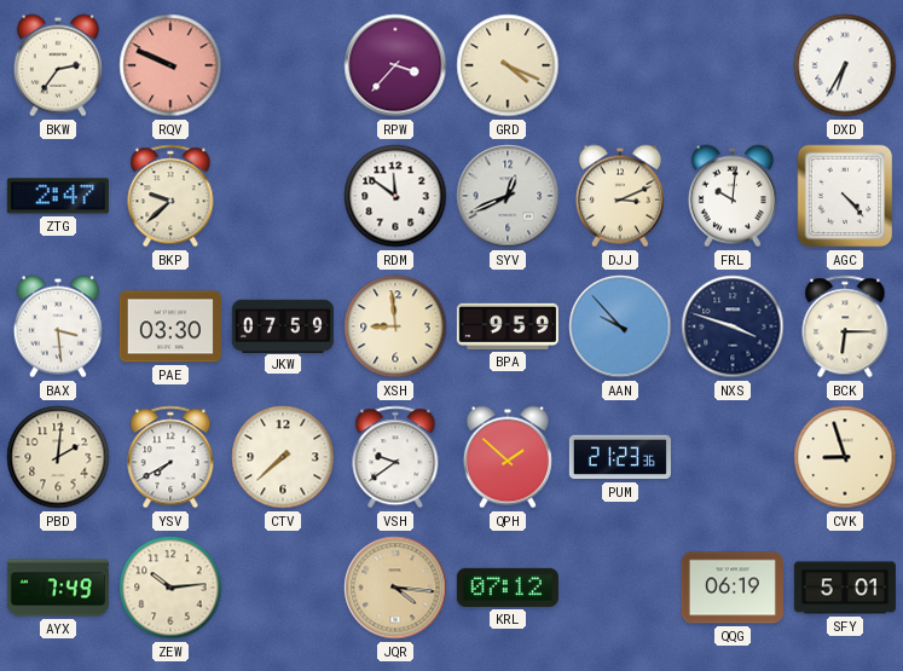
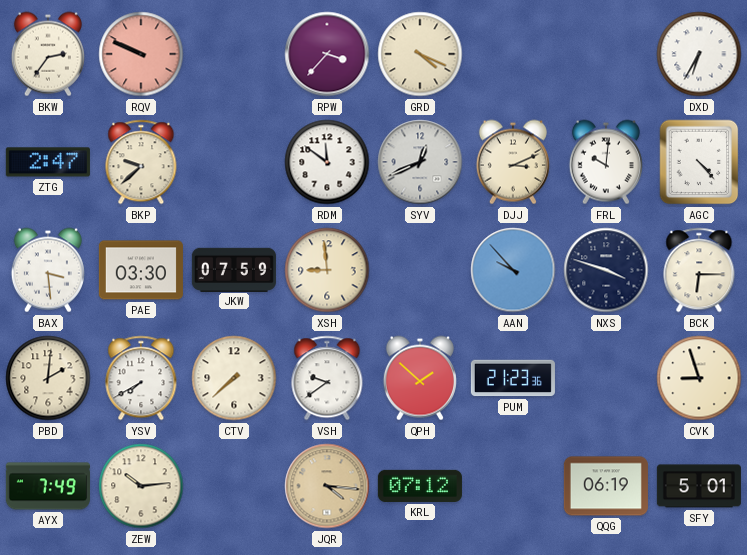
BPA: 9:59 -> none
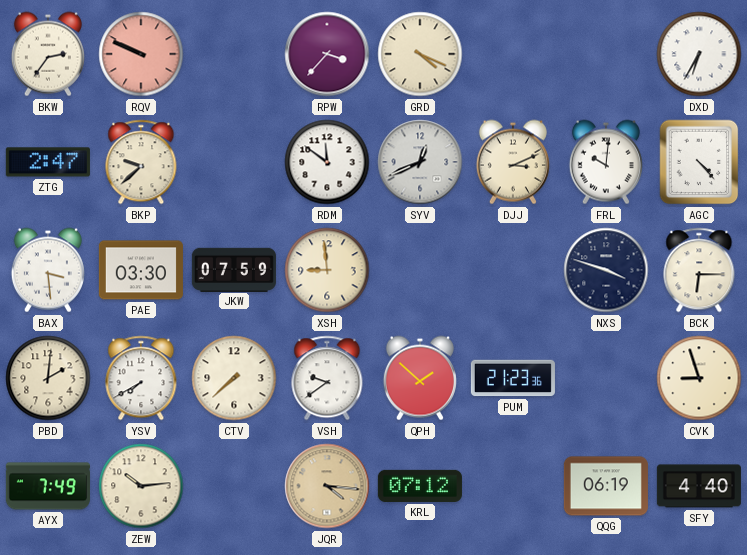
AAN: 9:53 -> none
SFY: 5:01 -> 4:40
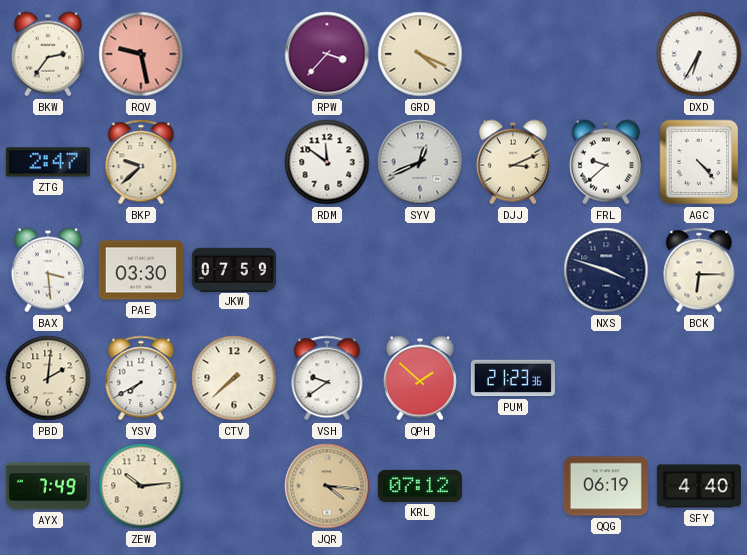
RQV: 9:49 -> 9:28
FRL: 10:01 -> 9:38
XSH: 8:59 -> none
CVK: 8:57 -> none
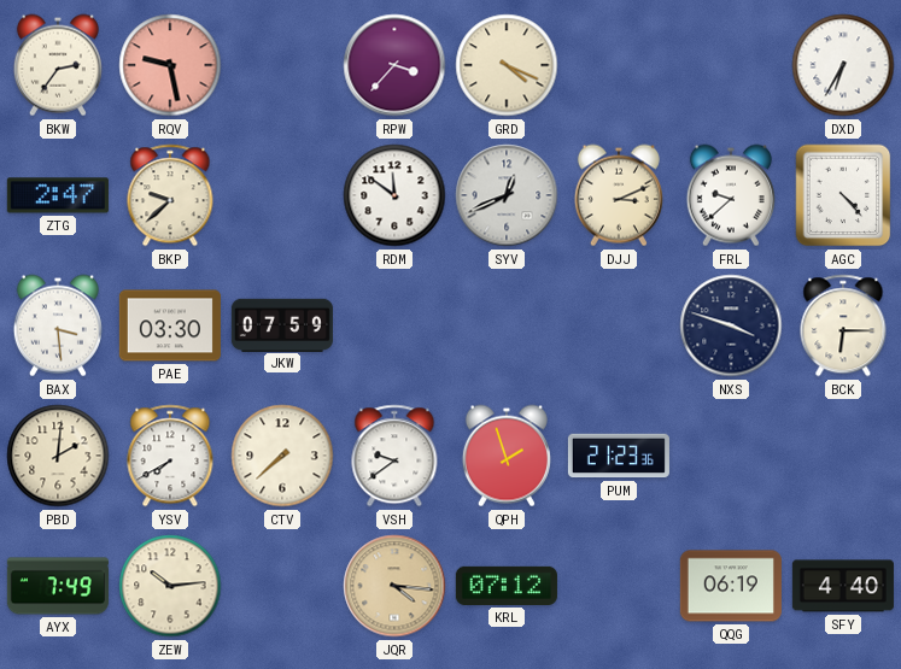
QPH: 1:52 -> 1:57
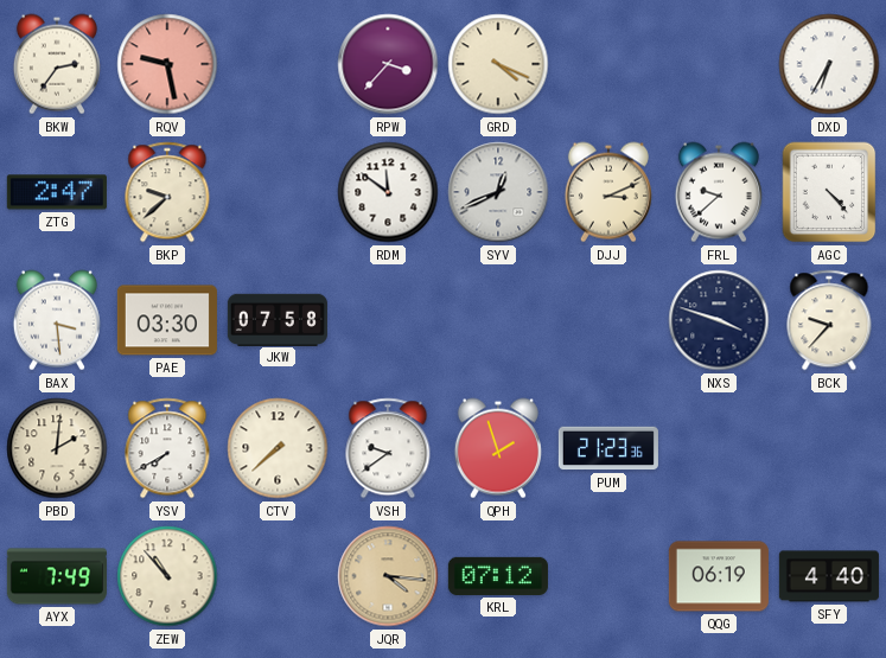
JKW: 07:59 -> 07:58
BCK: 6:15 -> 9:37
ZEW: 10:14 -> 10:53
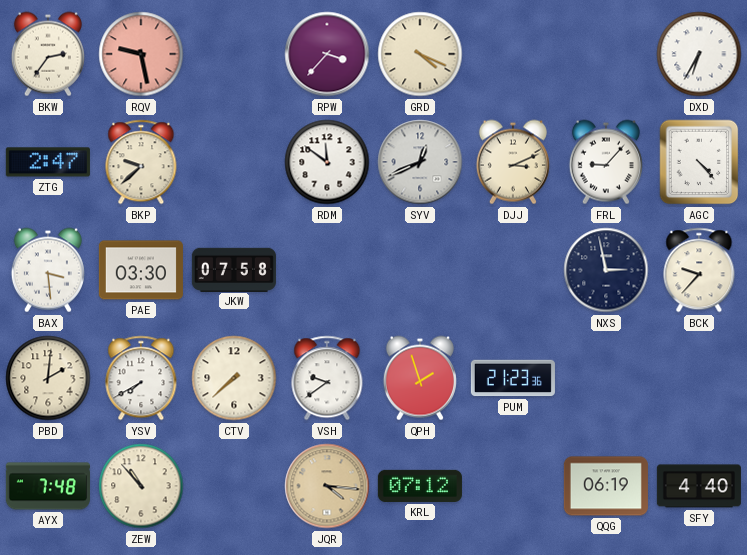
FRL: 9:38 -> 9:07
NXS: 3:48 -> 2:58
AYX: 7:49 -> 7:48
